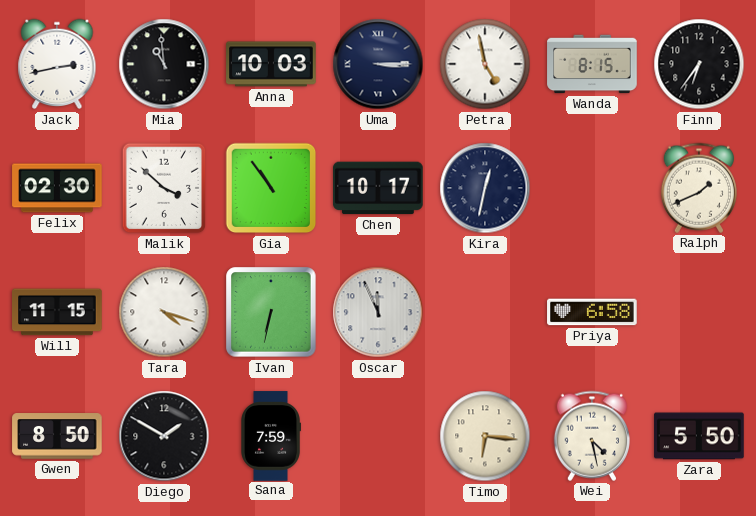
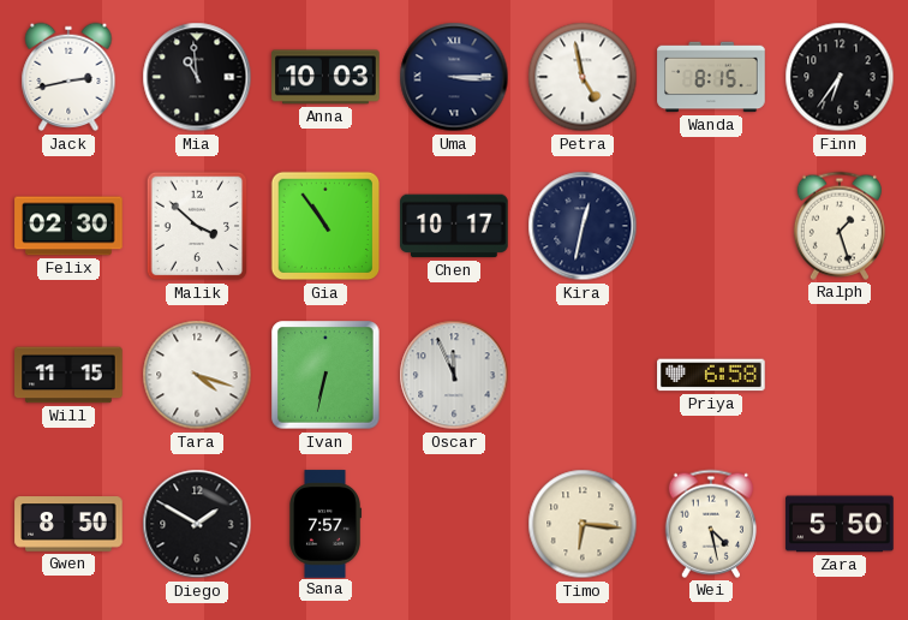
Ralph: 1:41 -> 1:27
Sana: 7:59 -> 7:57
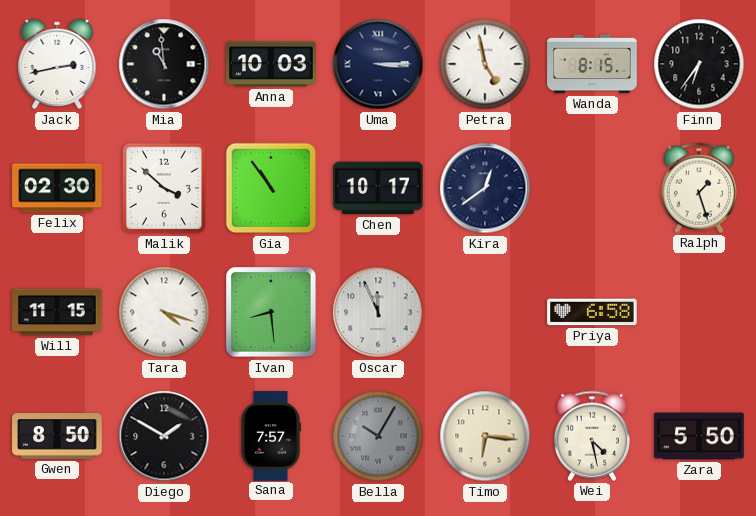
Kira: 12:32 -> 12:39
Ivan: 6:32 -> 8:29
Bella: none -> 10:05
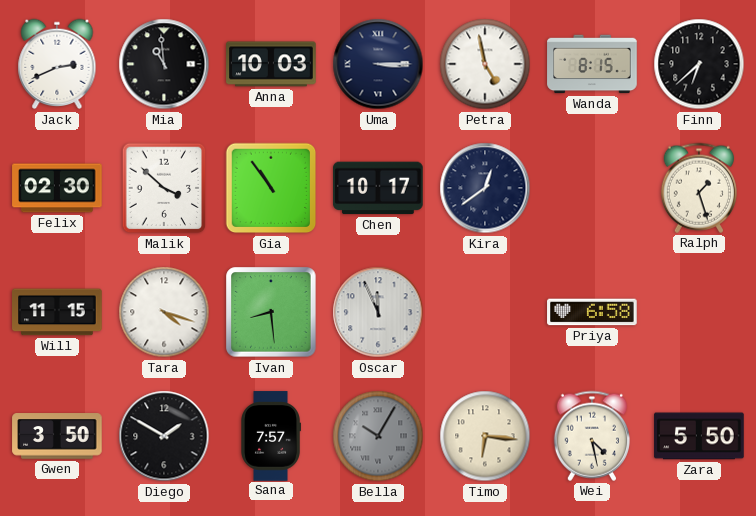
Jack: 2:43 -> 2:41
Finn: 6:36 -> 6:38
Gwen: 8:50 -> 3:50
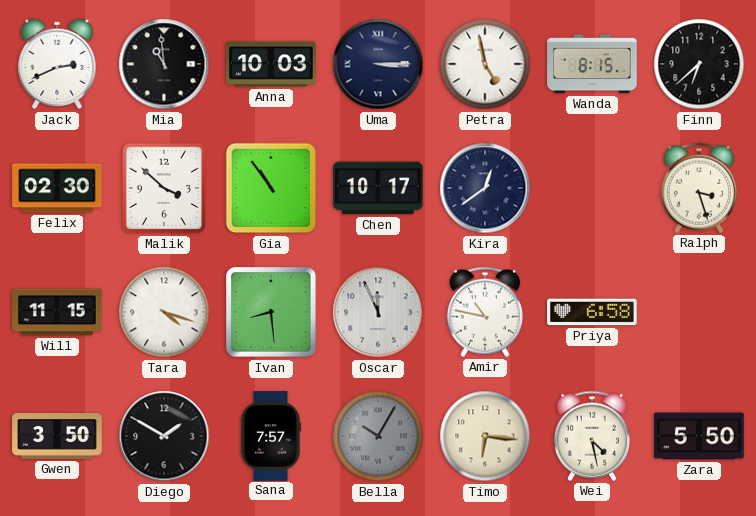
Ralph: 1:27 -> 3:27
Amir: none -> 10:47
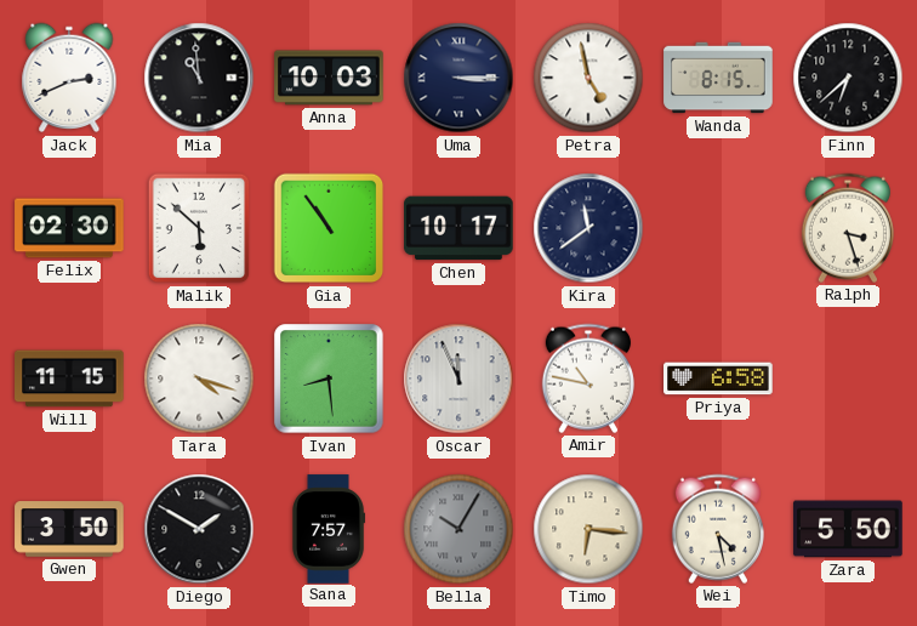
Malik: 3:52 -> 5:52
Kira: 12:39 -> 11:39
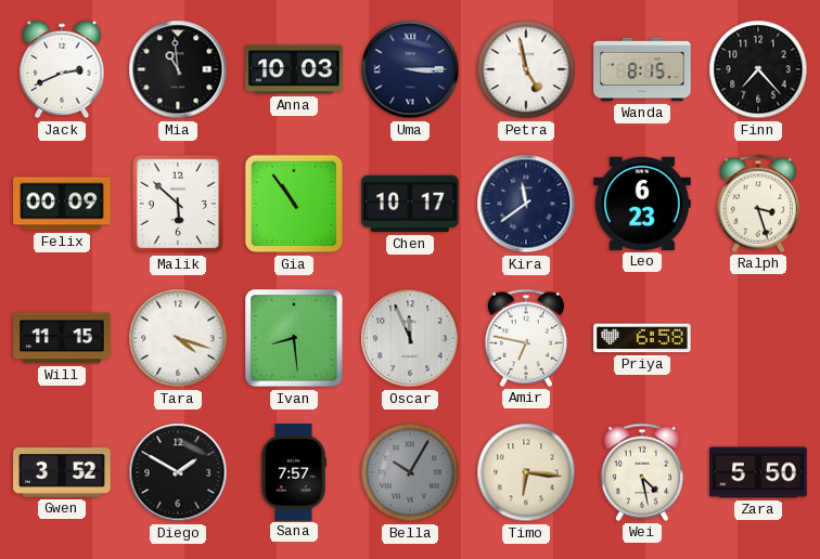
Finn: 6:38 -> 7:23
Felix: 02:30 -> 00:09
Leo: none -> 6:23
Amir: 10:47 -> 6:47
Gwen: 3:50 -> 3:52
